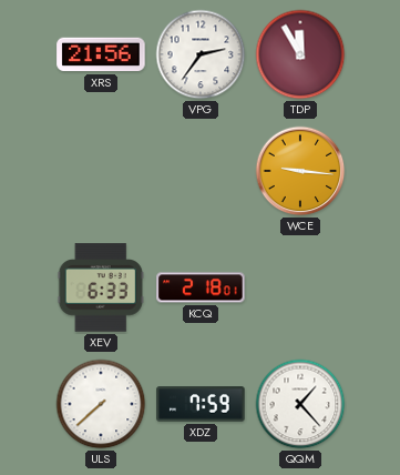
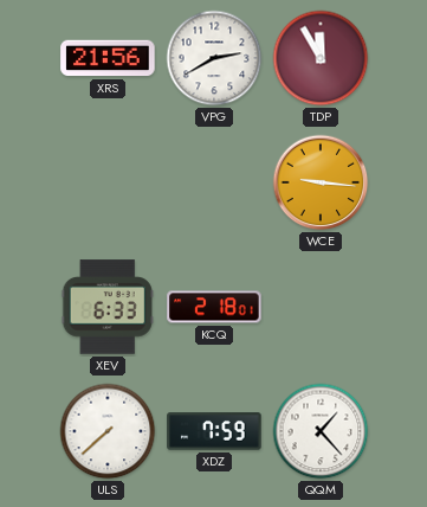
VPG: 2:36 -> 2:40
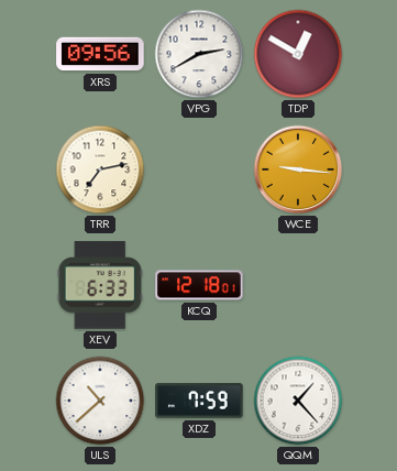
XRS: 21:56 -> 09:56
TDP: 11:55 -> 12:50
TRR: none -> 7:13
KCQ: 2:18 -> 12:18
ULS: 7:38 -> 10:38
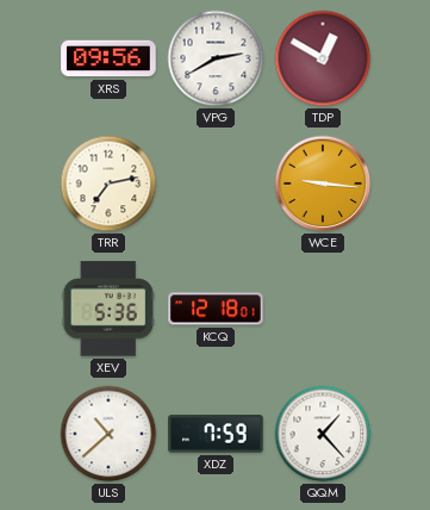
XEV: 6:33 -> 5:36
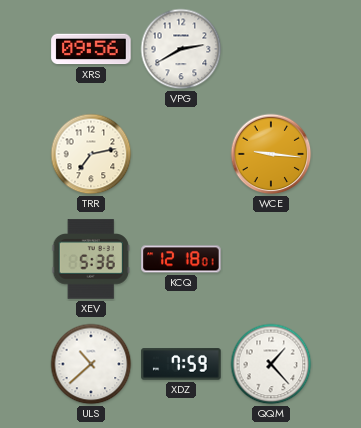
TDP: 12:50 -> none
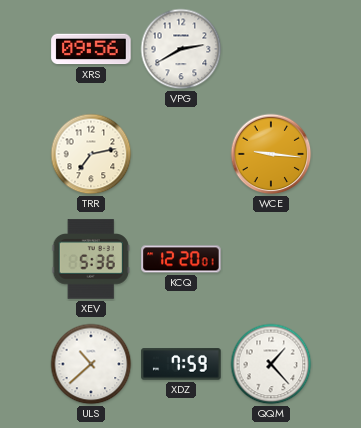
KCQ: 12:18 -> 12:20
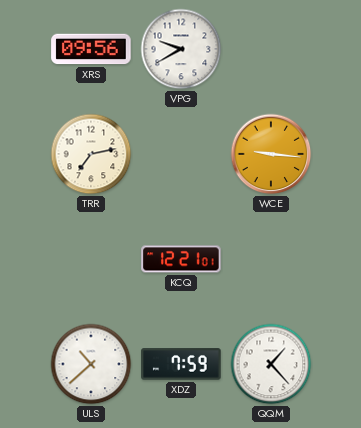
VPG: 2:40 -> 9:40
XEV: 5:36 -> none
KCQ: 12:20 -> 12:21
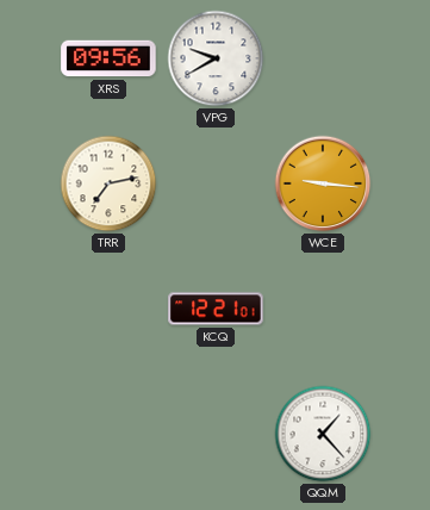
ULS: 10:38 -> none
XDZ: 7:59 -> none
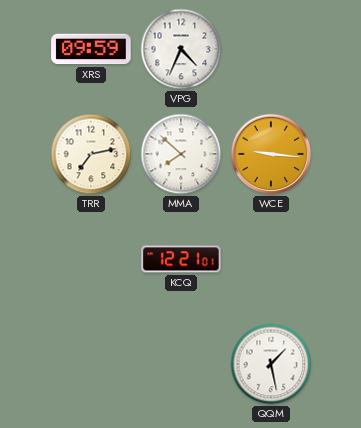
XRS: 09:56 -> 09:59
VPG: 9:40 -> 4:34
MMA: none -> 7:52
QQM: 1:23 -> 1:28
